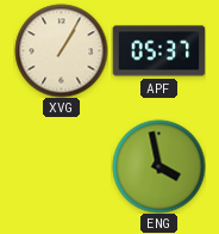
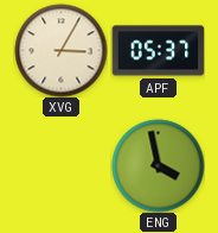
XVG: 1:05 -> 3:05
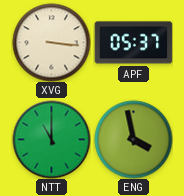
XVG: 3:05 -> 3:16
NTT: none -> 11:00
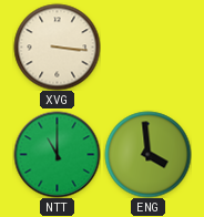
APF: 05:37 -> none
ENG: 3:58 -> 3:59
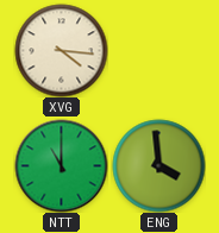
XVG: 3:16 -> 4:16
